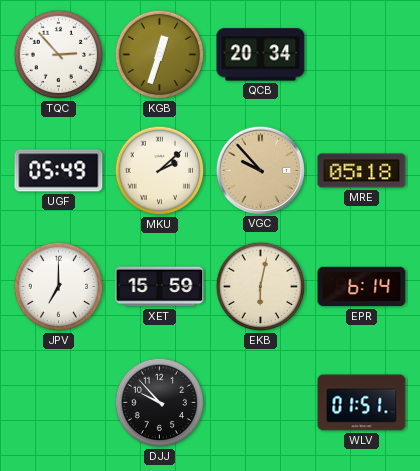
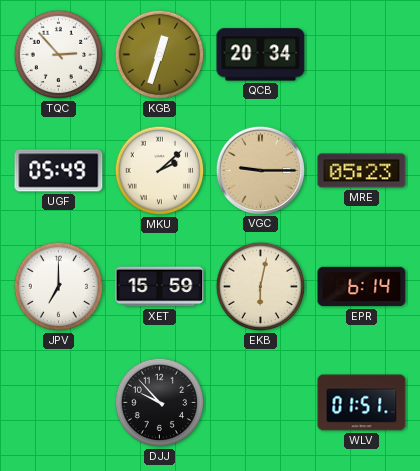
VGC: 9:53 -> 9:15
MRE: 05:18 -> 05:23
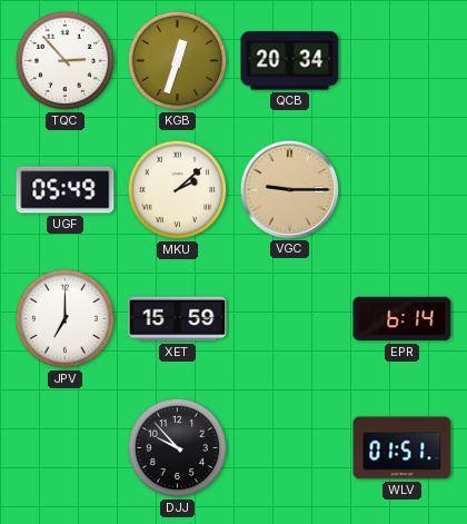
MRE: 05:23 -> none
EKB: 6:02 -> none
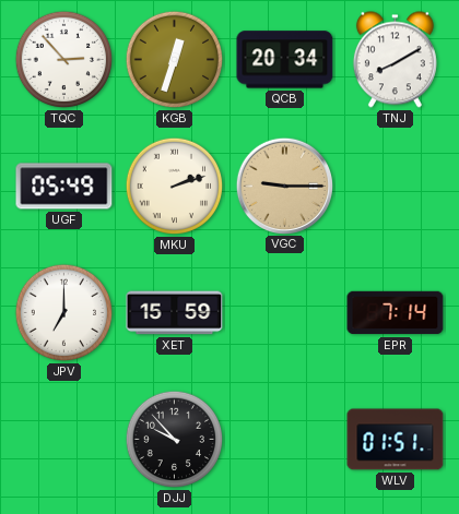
TNJ: none -> 8:10
MKU: 2:08 -> 2:12
EPR: 6:14 -> 7:14
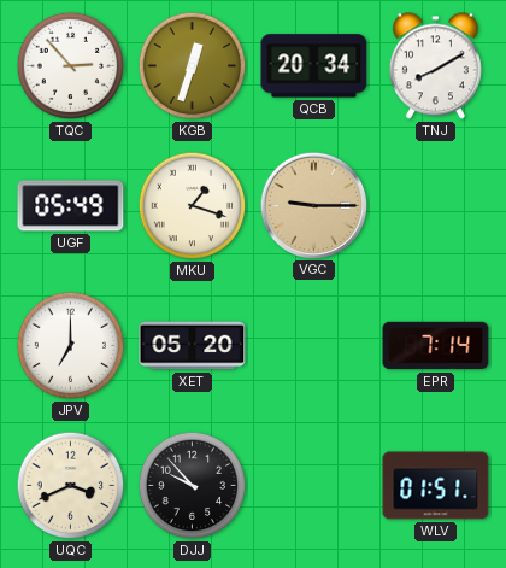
MKU: 2:12 -> 1:18
XET: 15:59 -> 05:20
UQC: none -> 3:41
